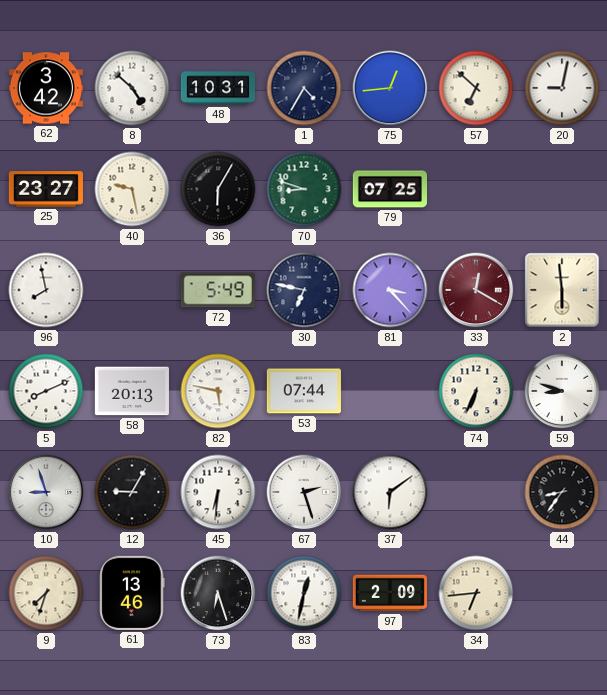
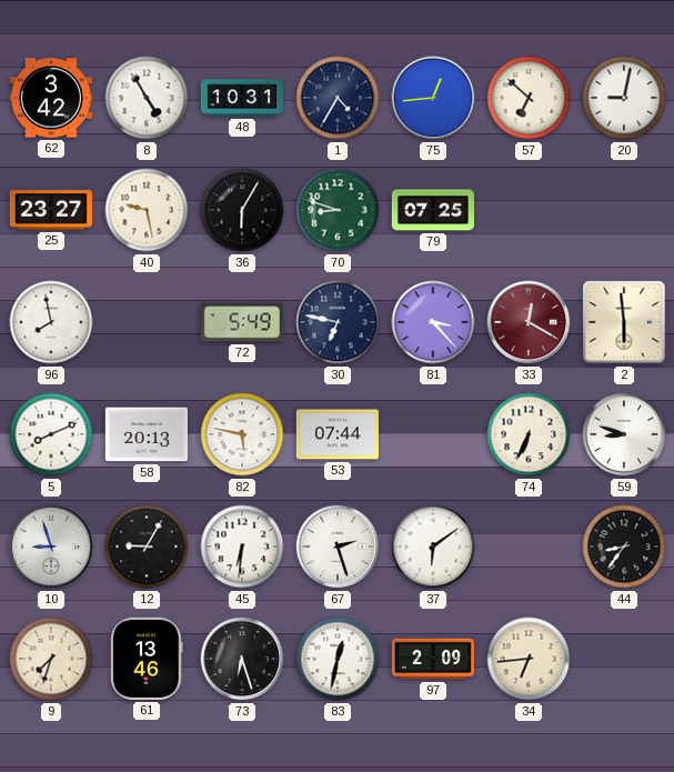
8: 4:52 -> 4:55
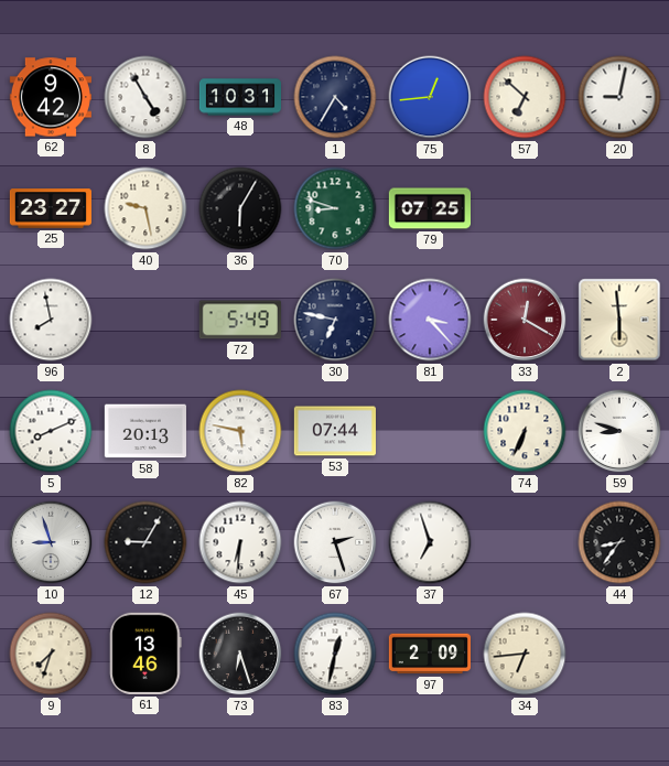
62: 3:42 -> 9:42
37: 6:09 -> 6:57
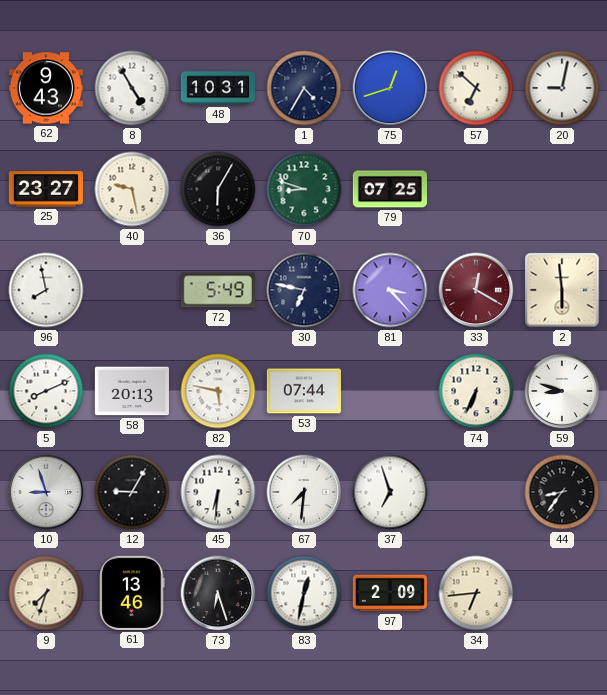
62: 9:42 -> 9:43
75: 12:44 -> 12:42
67: 2:27 -> 7:31
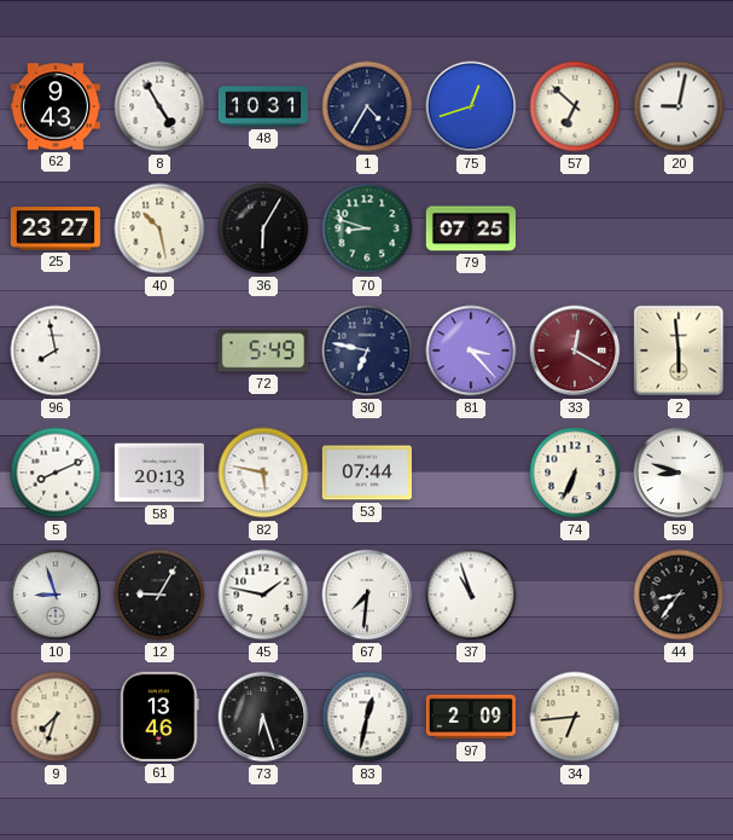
40: 9:28 -> 10:28
45: 6:31 -> 1:47
37: 6:57 -> 10:57
